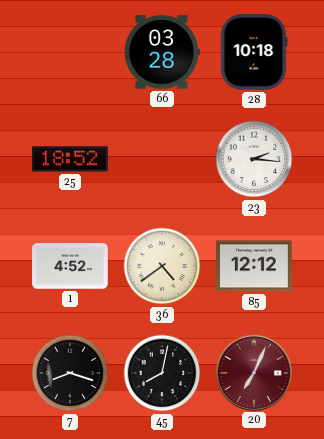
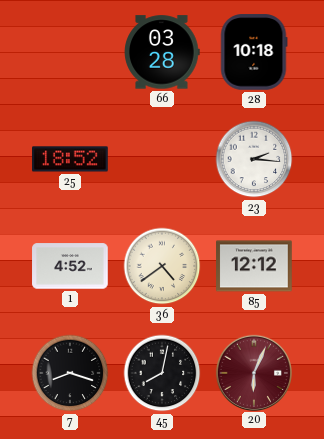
20: 7:04 -> 6:04
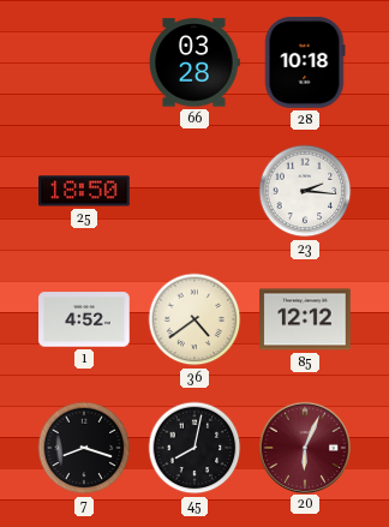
25: 18:52 -> 18:50
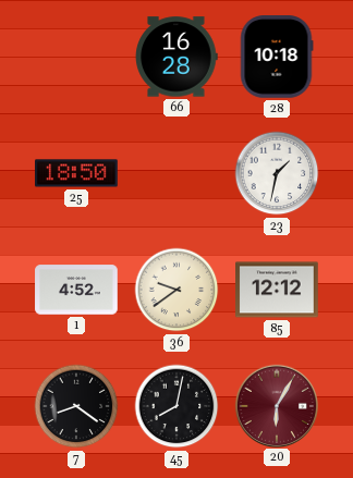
66: 03:28 -> 16:28
23: 2:16 -> 1:32
36: 4:39 -> 9:39
7: 8:18 -> 8:21
20: 6:04 -> 6:05
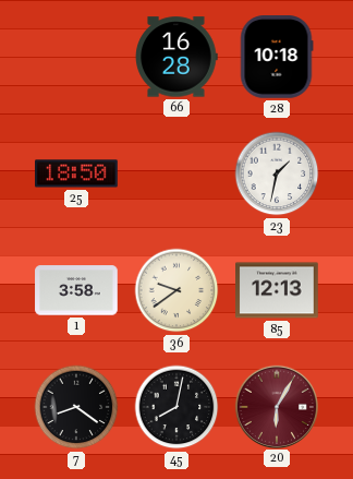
1: 4:52 -> 3:58
85: 12:12 -> 12:13
